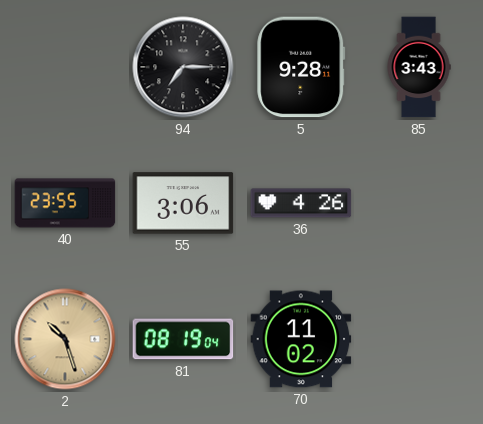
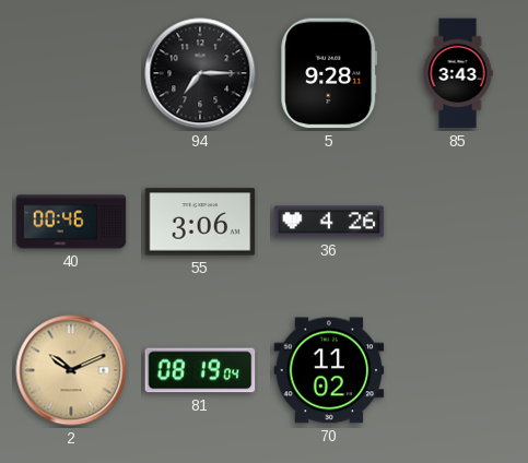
40: 23:55 -> 00:46
2: 10:27 -> 10:11
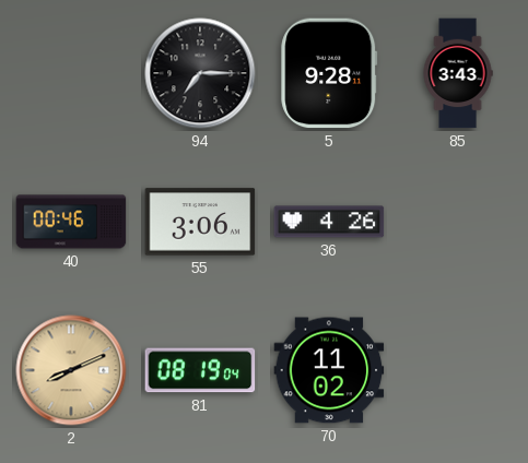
2: 10:11 -> 8:11
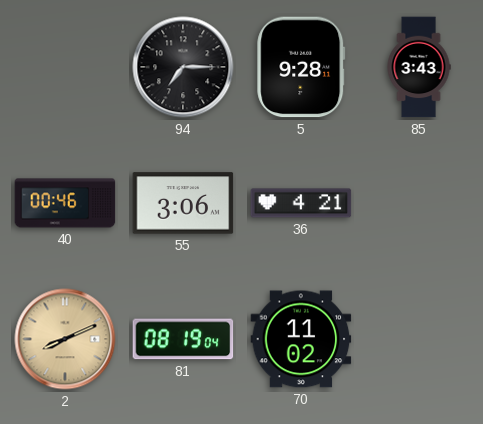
36: 4:26 -> 4:21
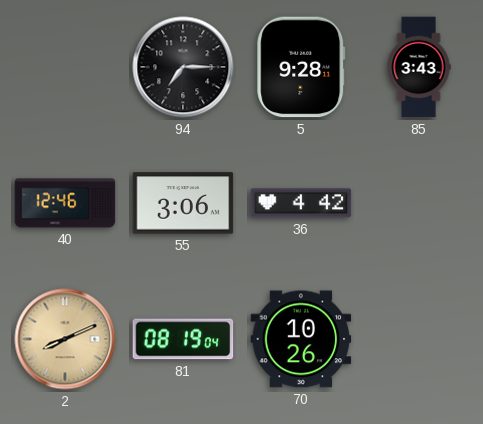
40: 00:46 -> 12:46
36: 4:21 -> 4:42
70: 11:02 -> 10:26
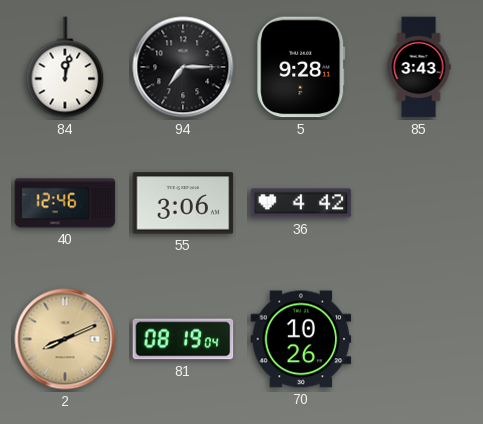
84: none -> 12:02
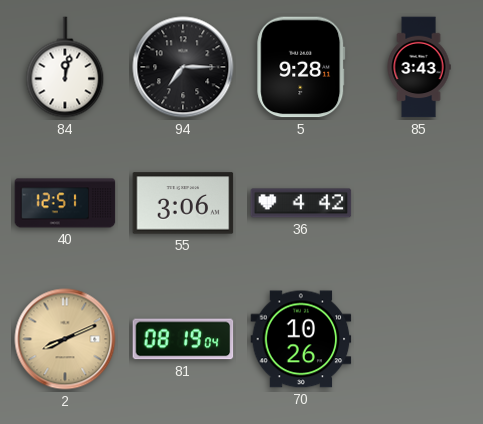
40: 12:46 -> 12:51
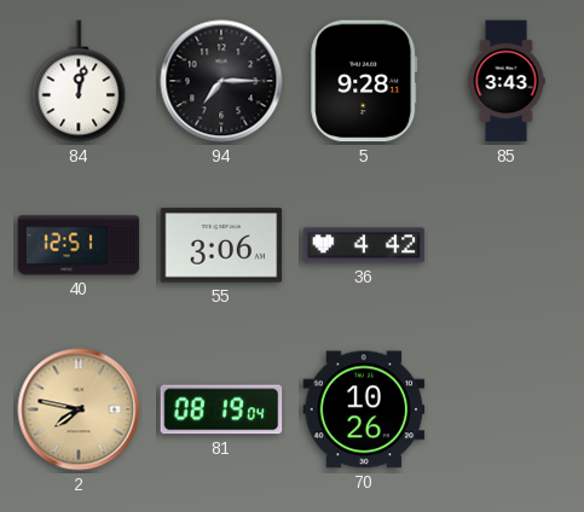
2: 8:11 -> 7:47
